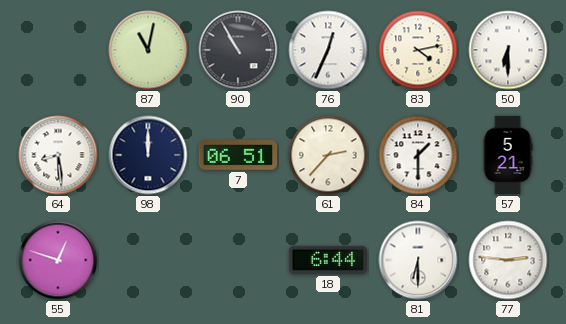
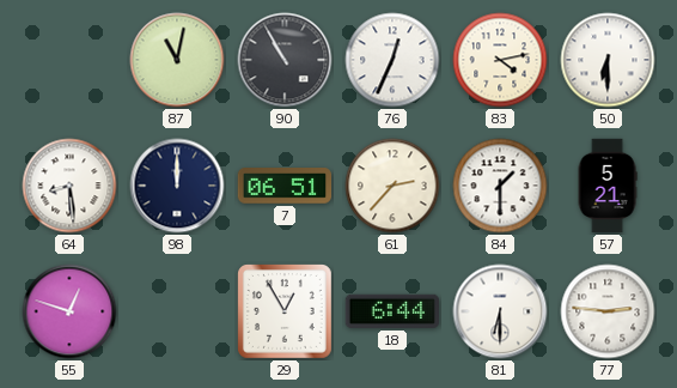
29: none -> 12:55
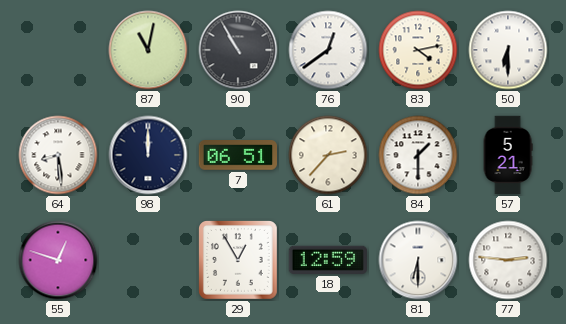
76: 12:34 -> 12:39
18: 6:44 -> 12:59
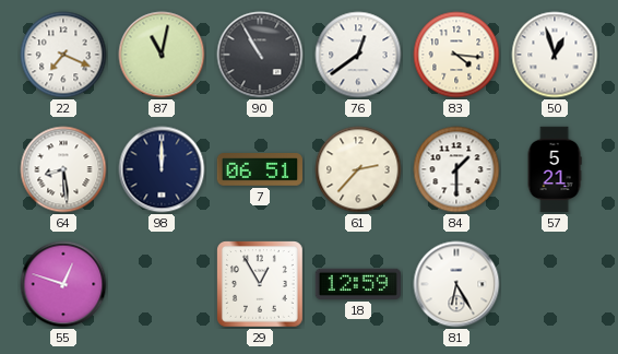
22: none -> 7:19
83: 4:13 -> 4:16
50: 6:30 -> 12:57
81: 6:30 -> 6:25
77: 2:46 -> none
